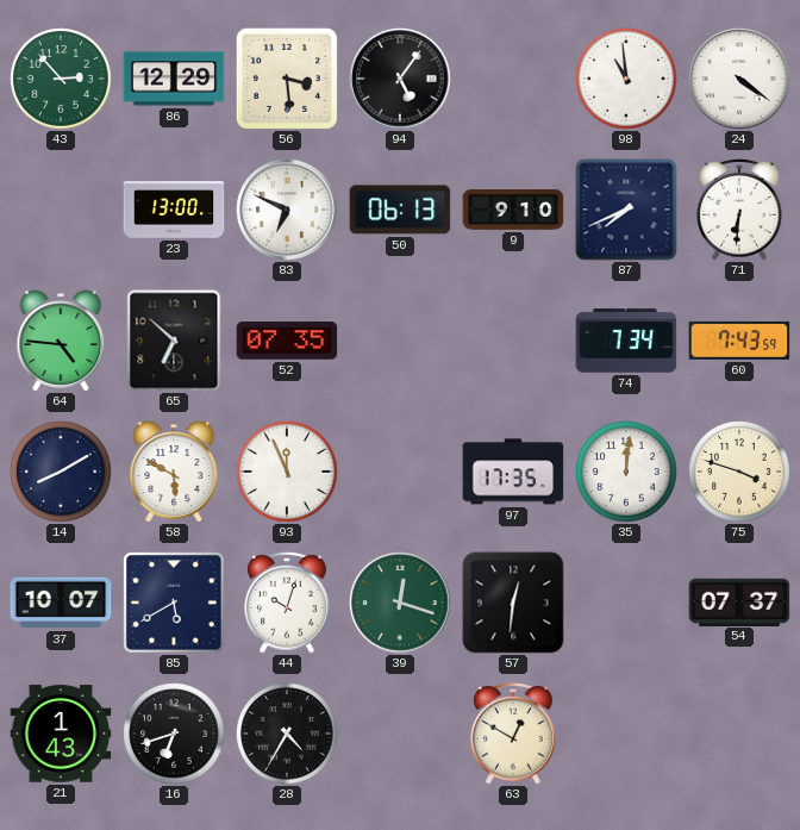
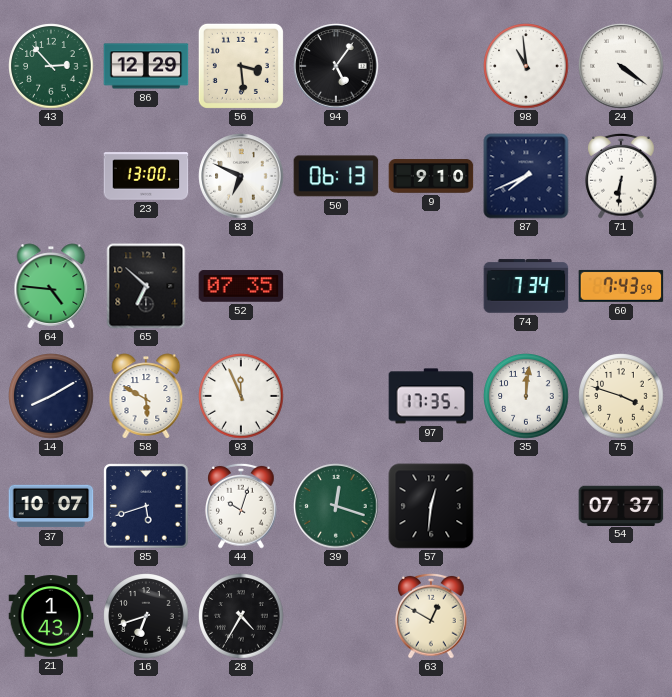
85: 5:40 -> 5:42
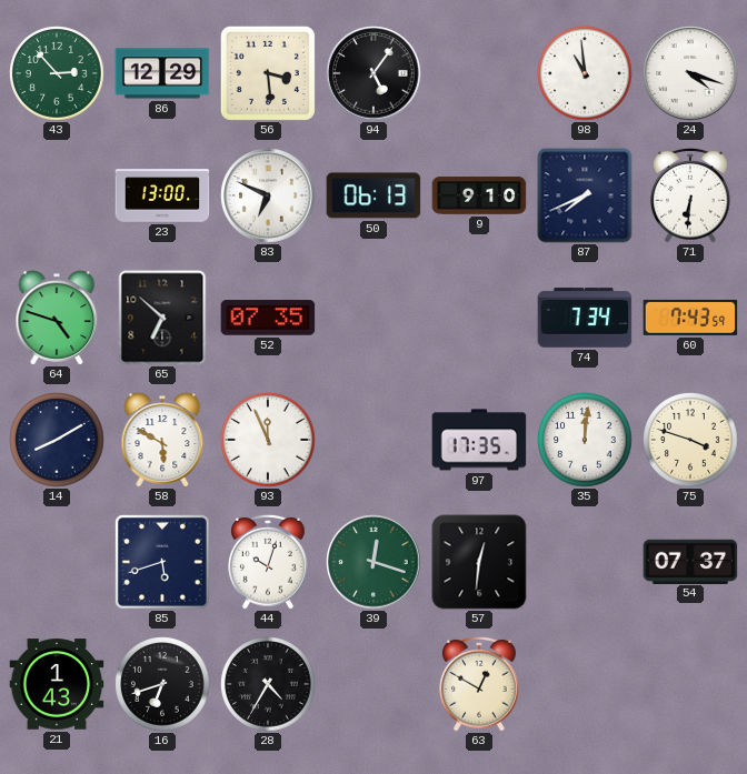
24: 4:21 -> 4:18
64: 4:46 -> 4:48
37: 10:07 -> none
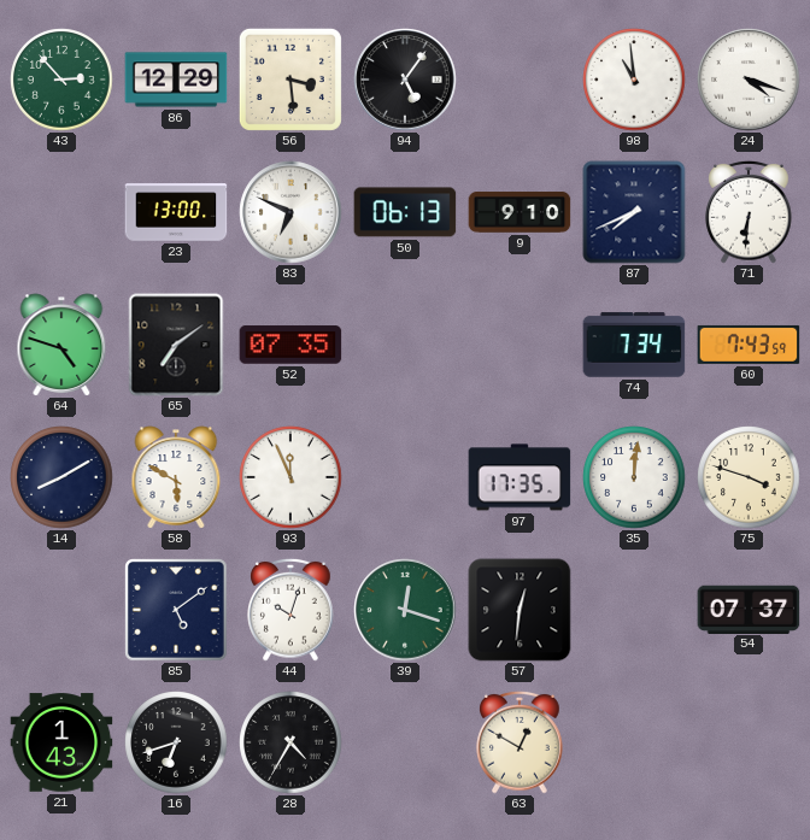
65: 6:52 -> 7:09
85: 5:42 -> 5:09
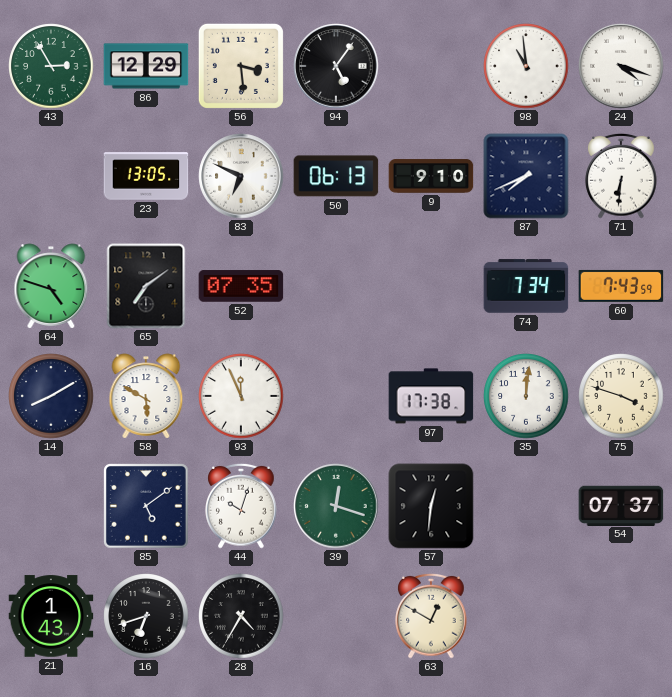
43: 2:53 -> 2:55
23: 13:00 -> 13:05
97: 17:35 -> 17:38
